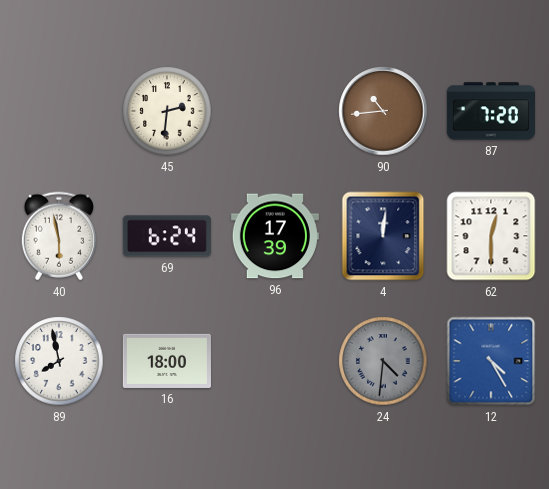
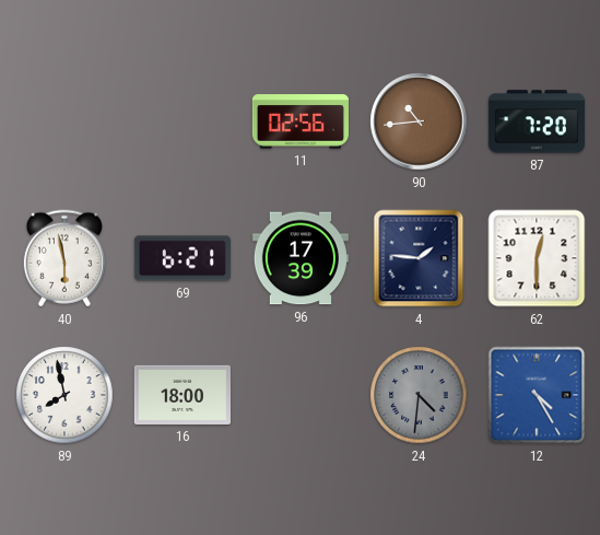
45: 2:31 -> none
11: none -> 02:56
69: 6:24 -> 6:21
4: 12:01 -> 1:46
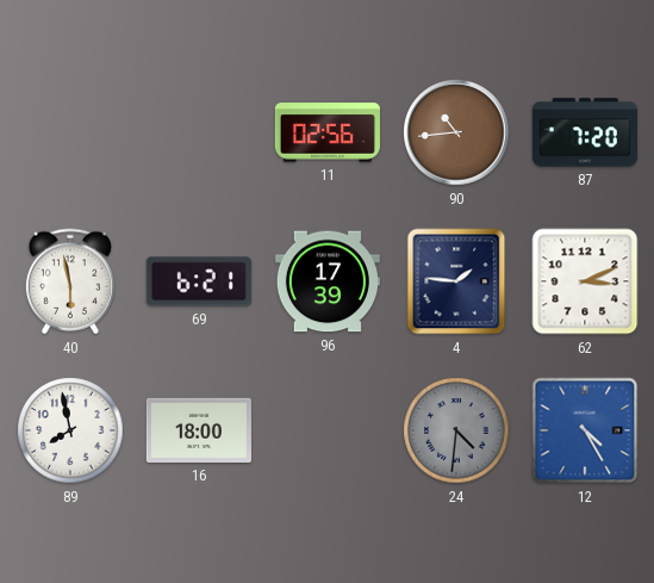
62: 12:30 -> 3:11
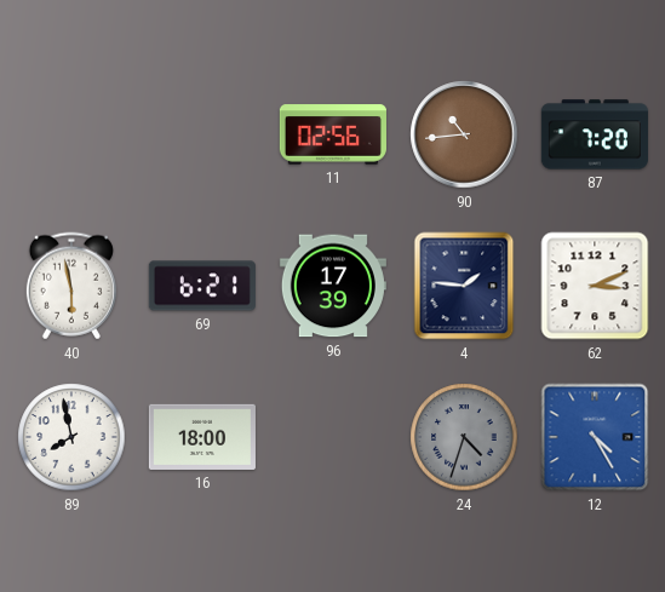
24: 4:31 -> 4:33
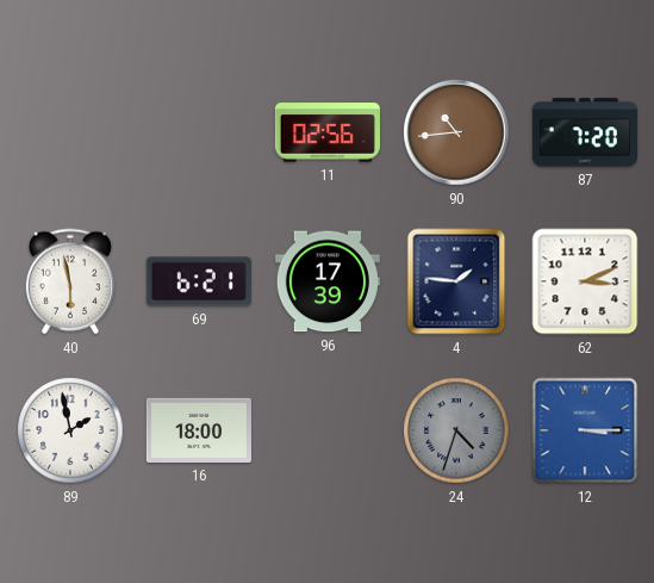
89: 7:58 -> 1:58
12: 4:25 -> 3:15
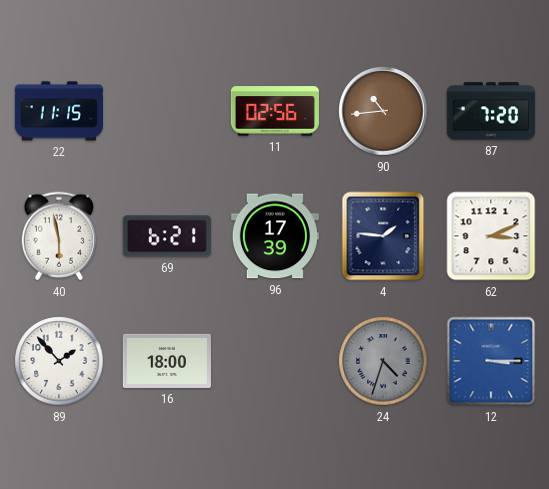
22: none -> 11:15
89: 1:58 -> 1:53
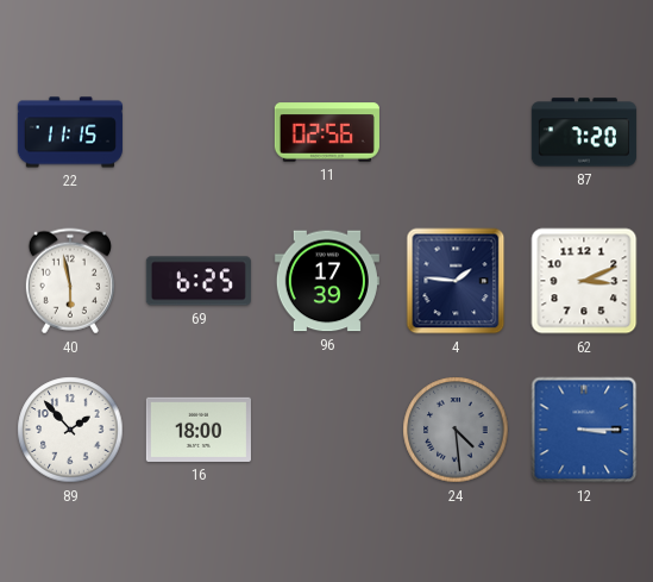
90: 10:44 -> none
69: 6:21 -> 6:25
24: 4:33 -> 4:29
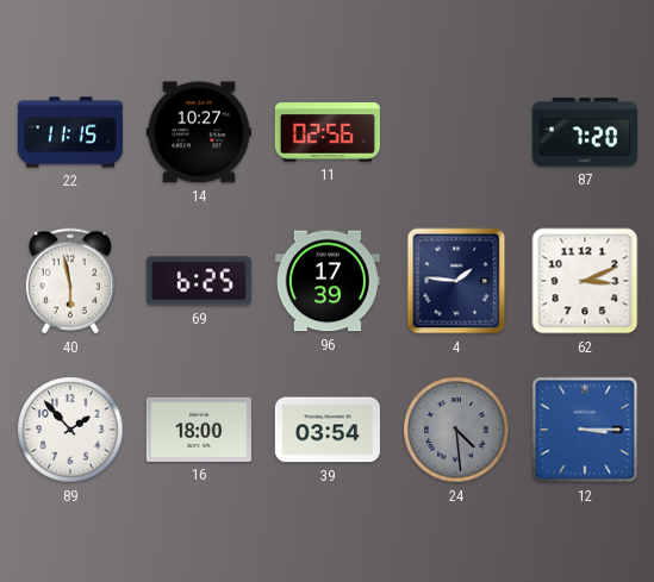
14: none -> 10:27
39: none -> 03:54
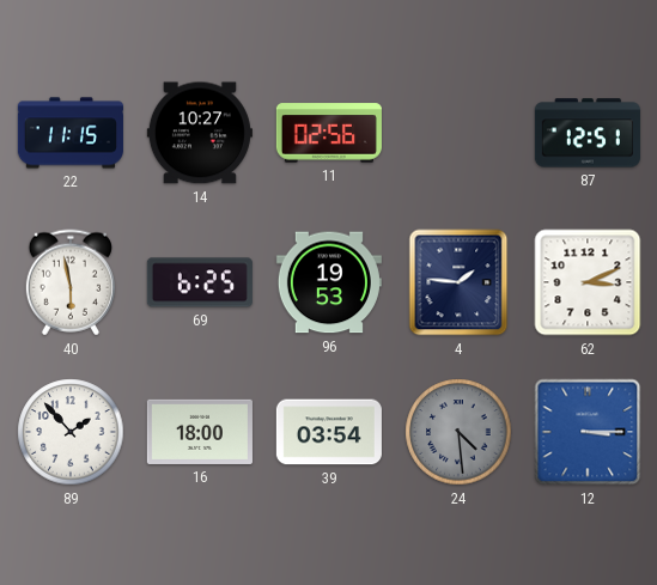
87: 7:20 -> 12:51
96: 17:39 -> 19:53
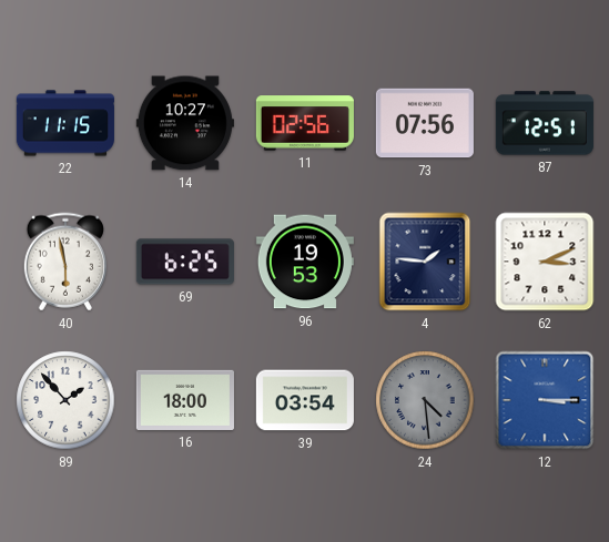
73: none -> 07:56
